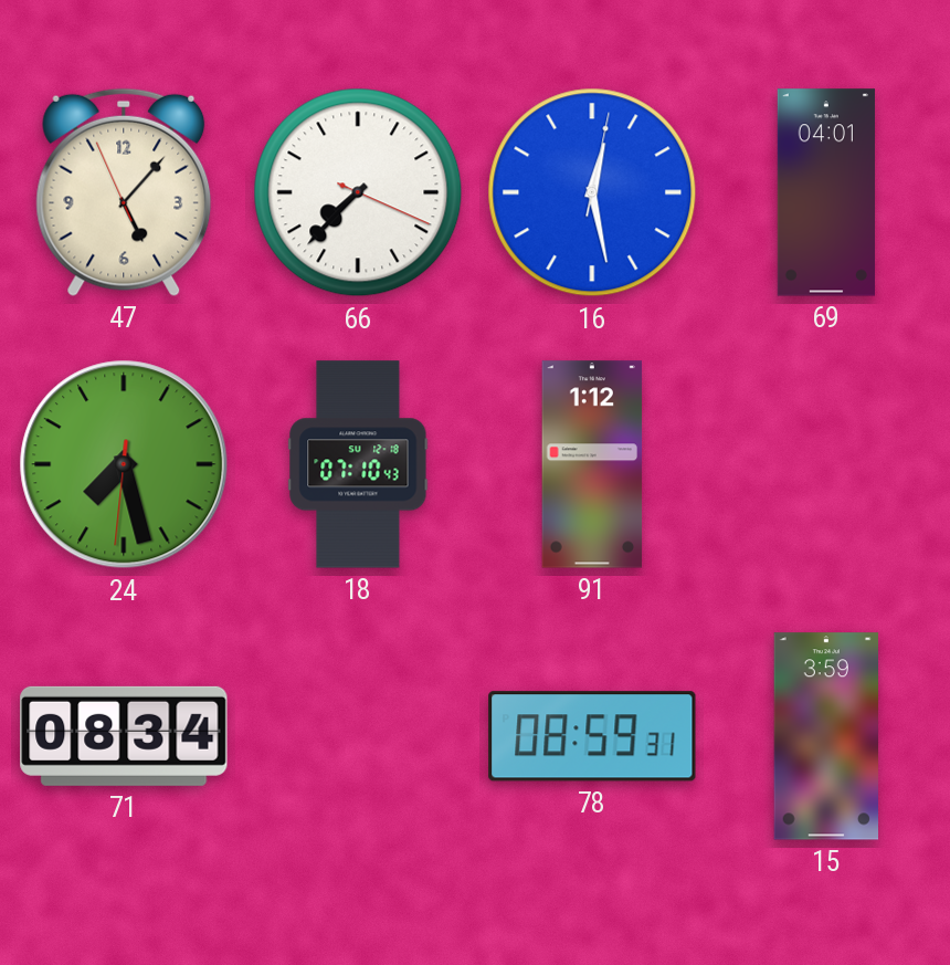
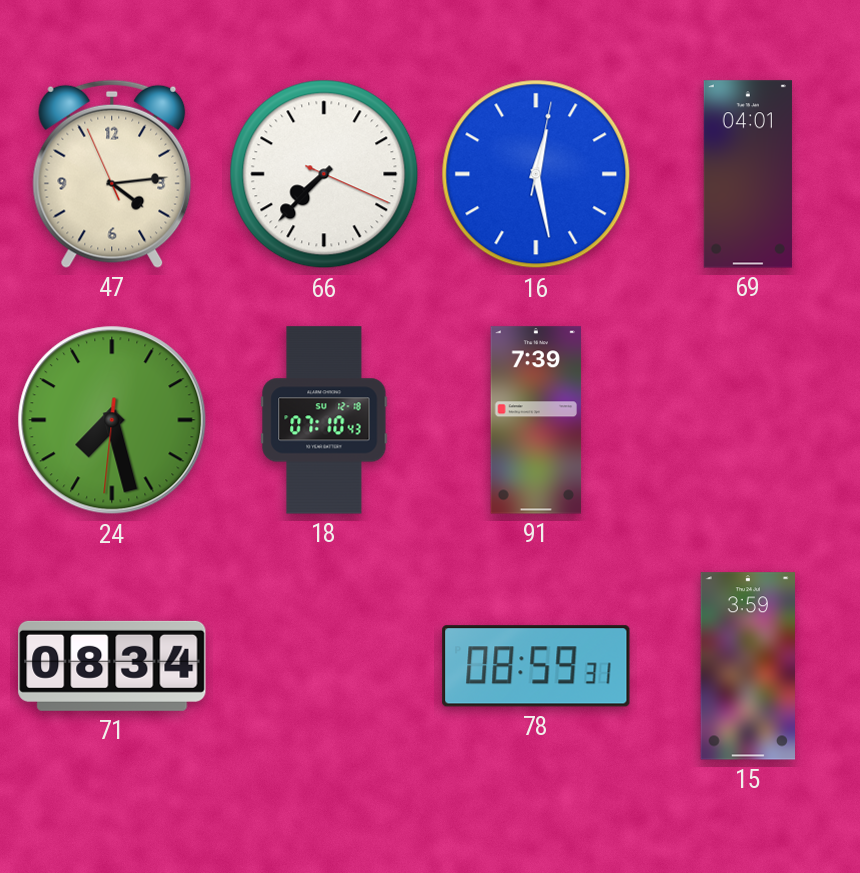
47: 5:06 -> 4:13
91: 1:12 -> 7:39
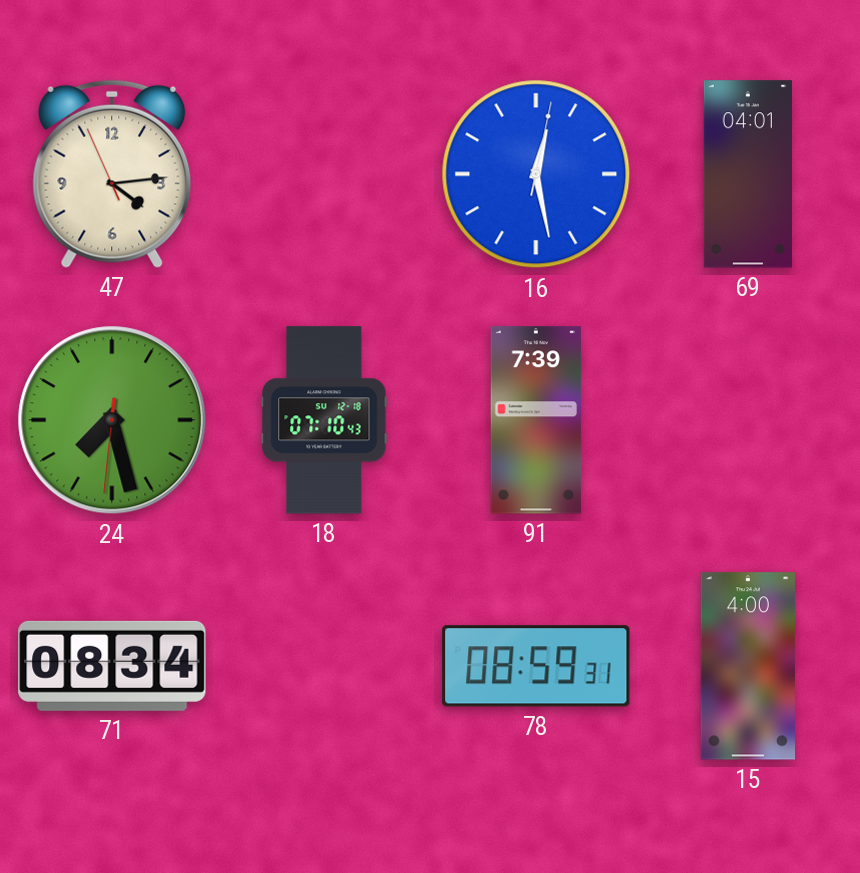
66: 7:37 -> none
15: 3:59 -> 4:00
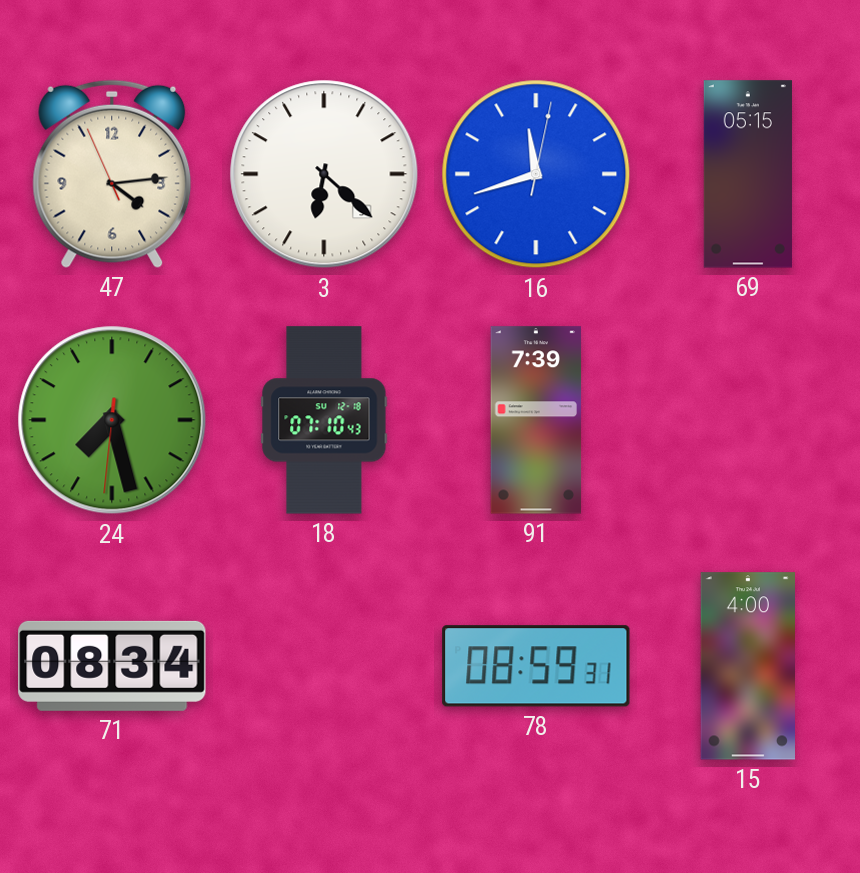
3: none -> 6:22
16: 12:28 -> 11:42
69: 04:01 -> 05:15
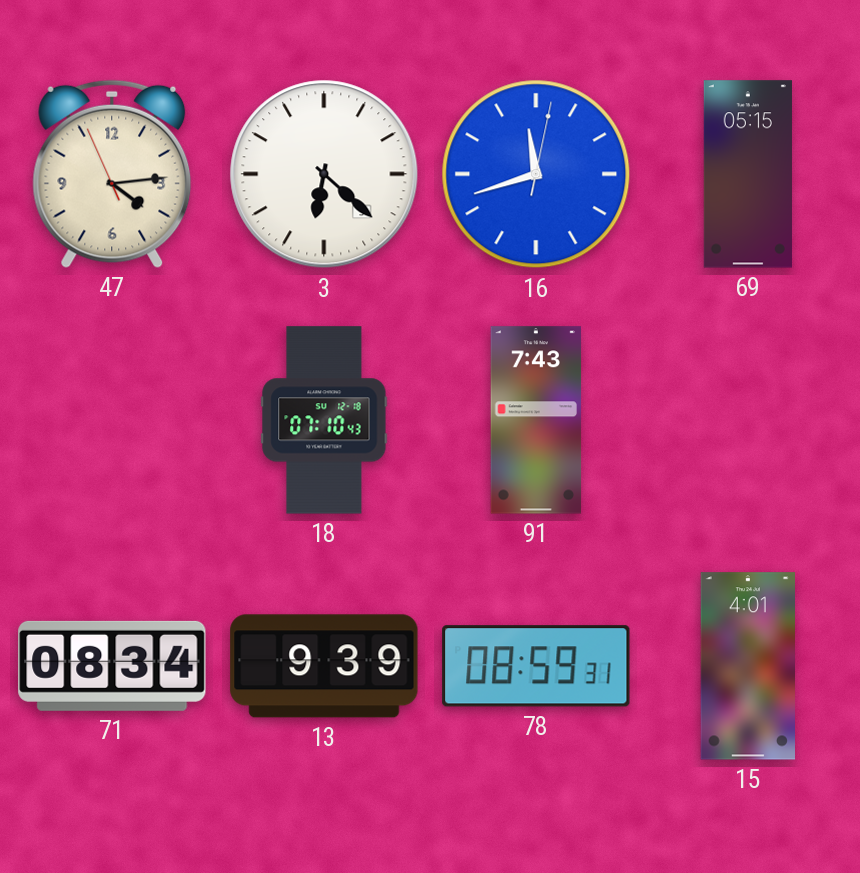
24: 7:27 -> none
91: 7:39 -> 7:43
13: none -> 9:39
15: 4:00 -> 4:01
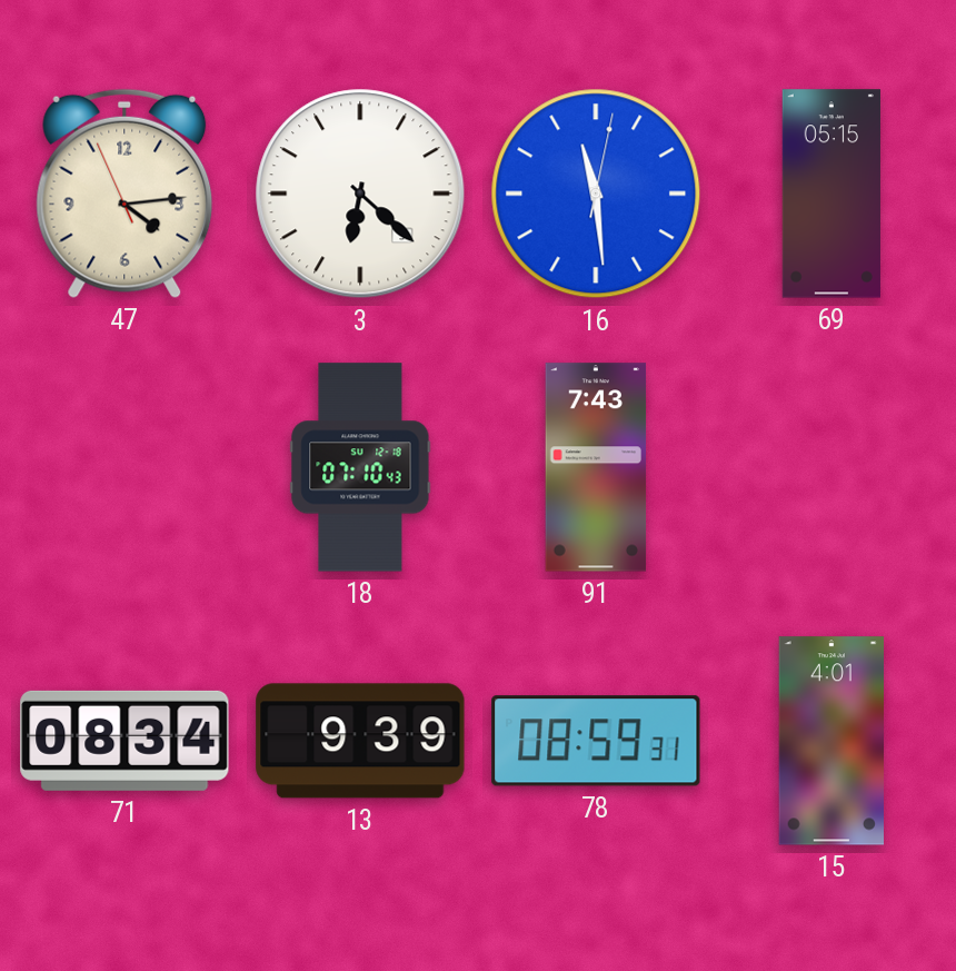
16: 11:42 -> 11:29
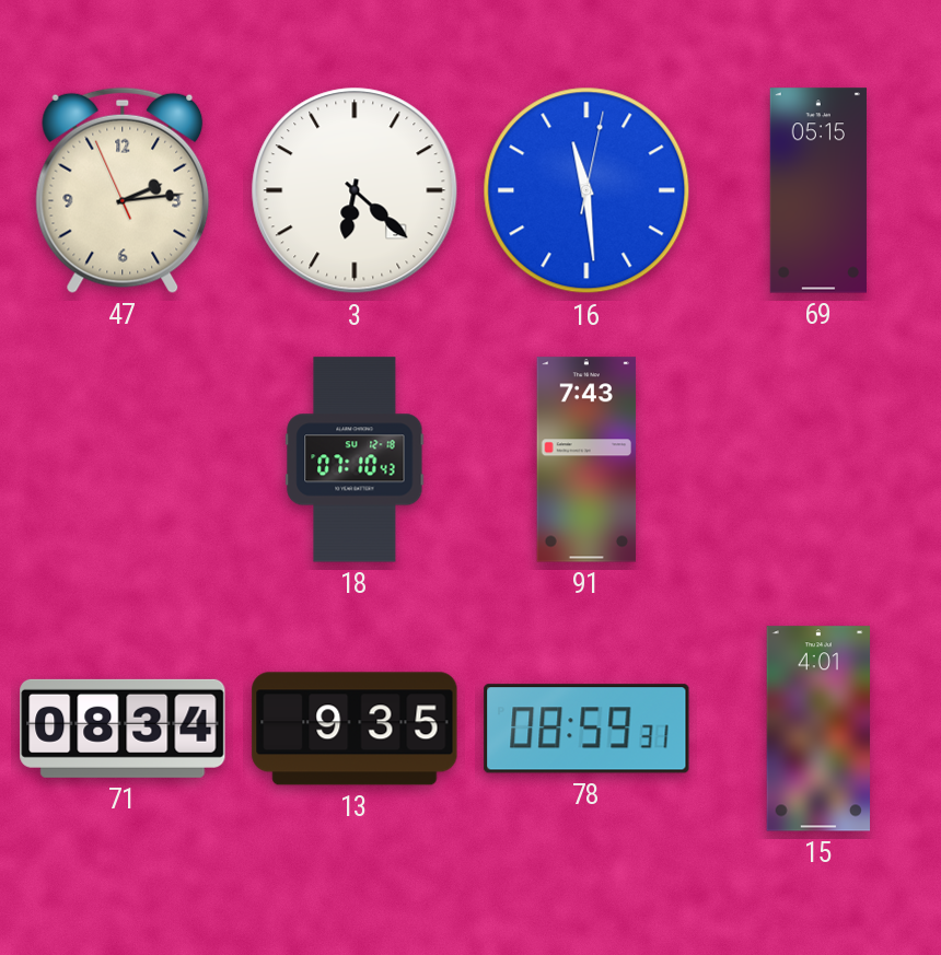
47: 4:13 -> 2:13
13: 9:39 -> 9:35
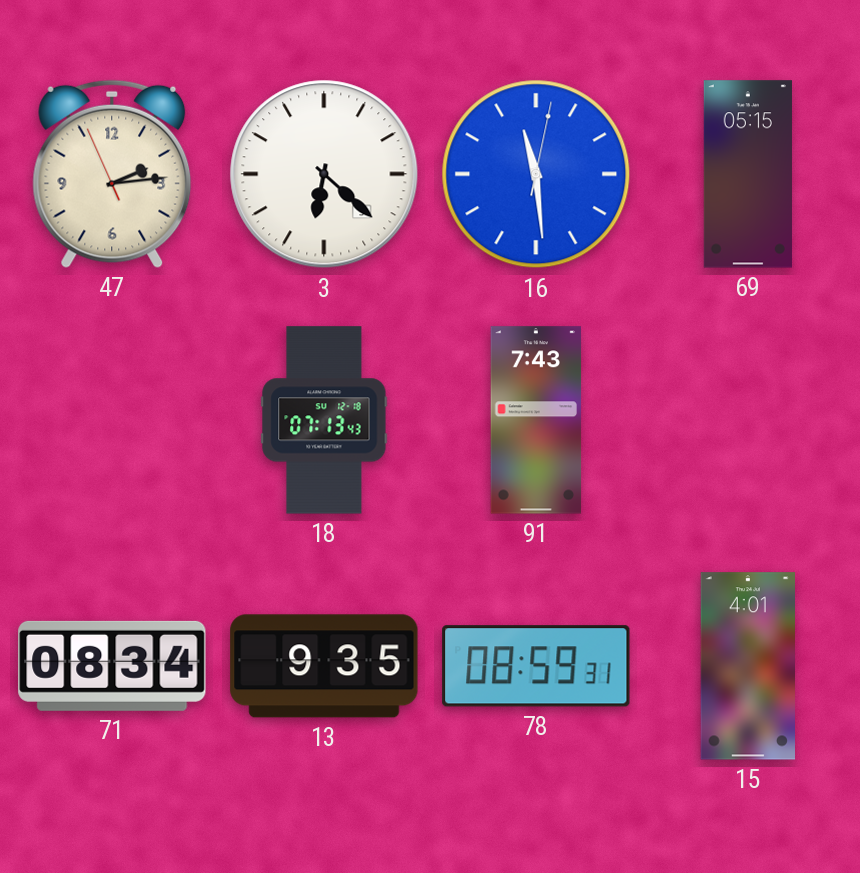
18: 07:10 -> 07:13
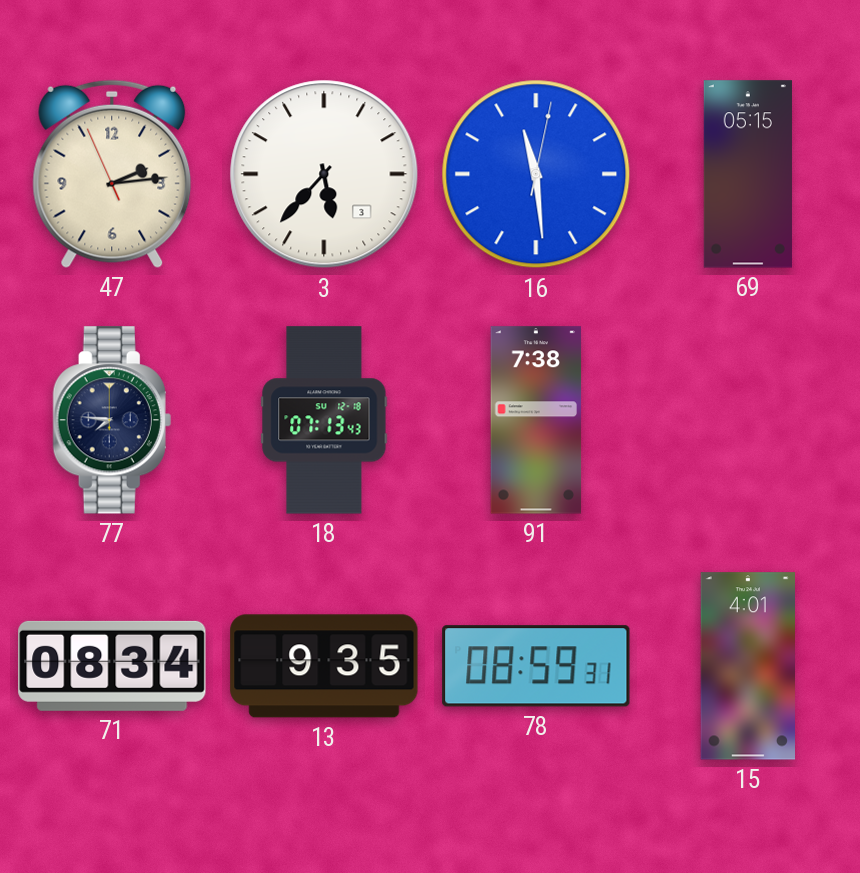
3: 6:22 -> 5:37
77: none -> 7:46
91: 7:43 -> 7:38
